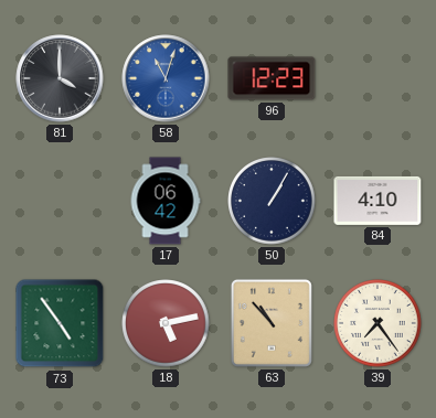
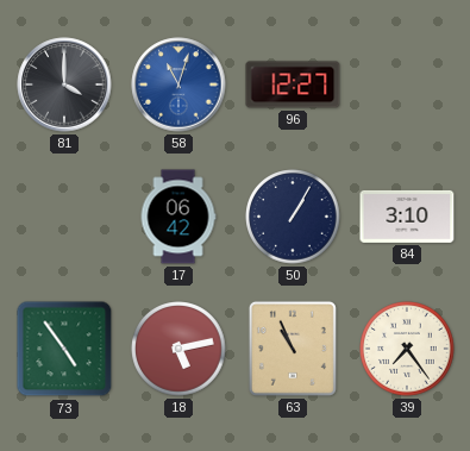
96: 12:23 -> 12:27
84: 4:10 -> 3:10
63: 10:53 -> 10:56
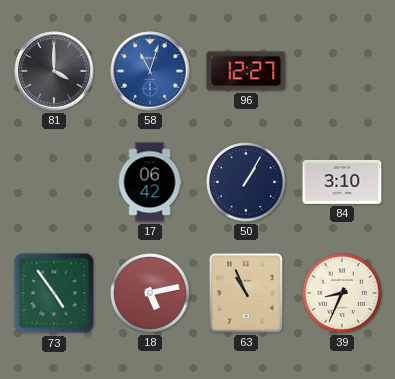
39: 7:24 -> 8:34
